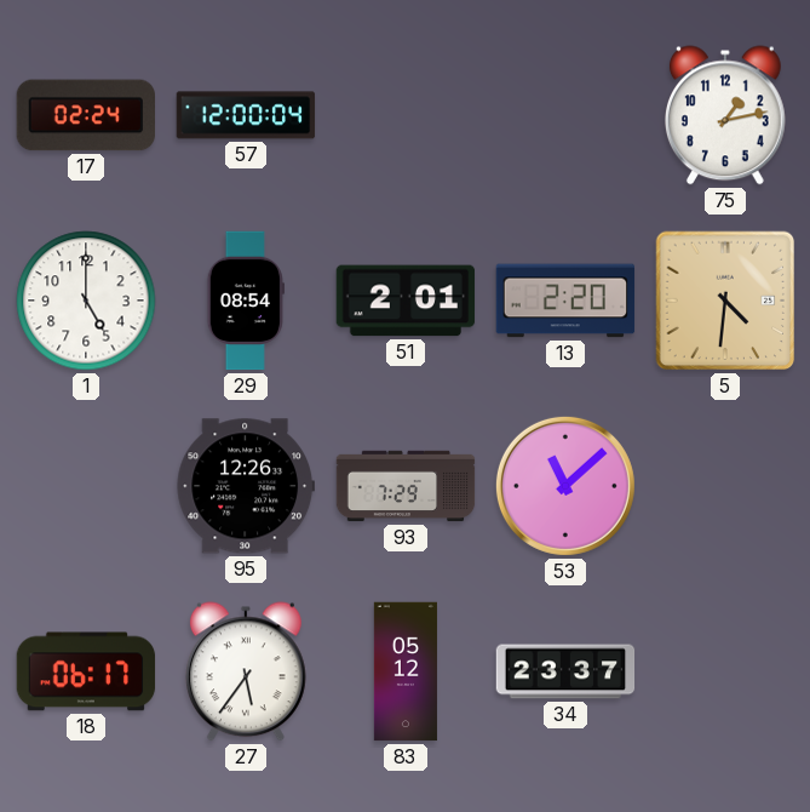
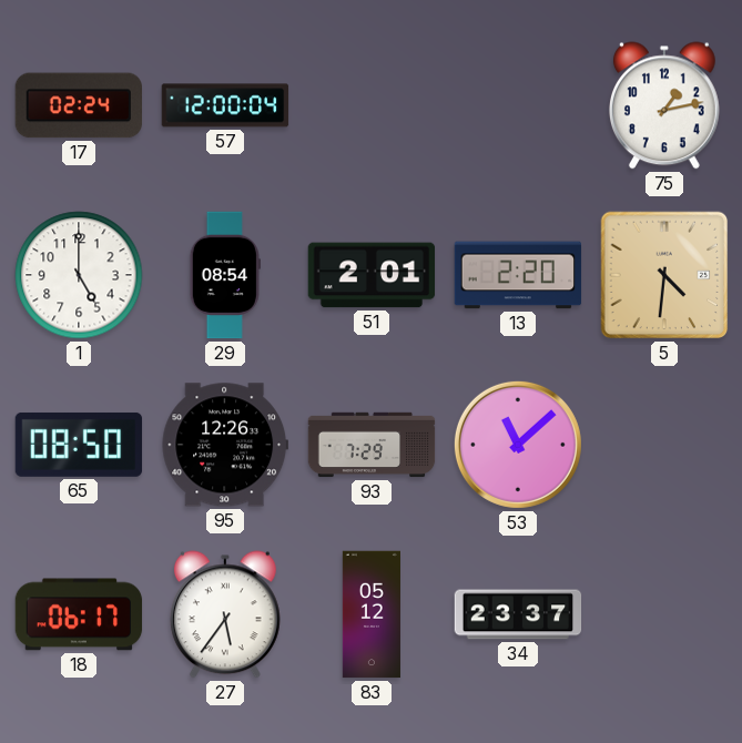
65: none -> 08:50
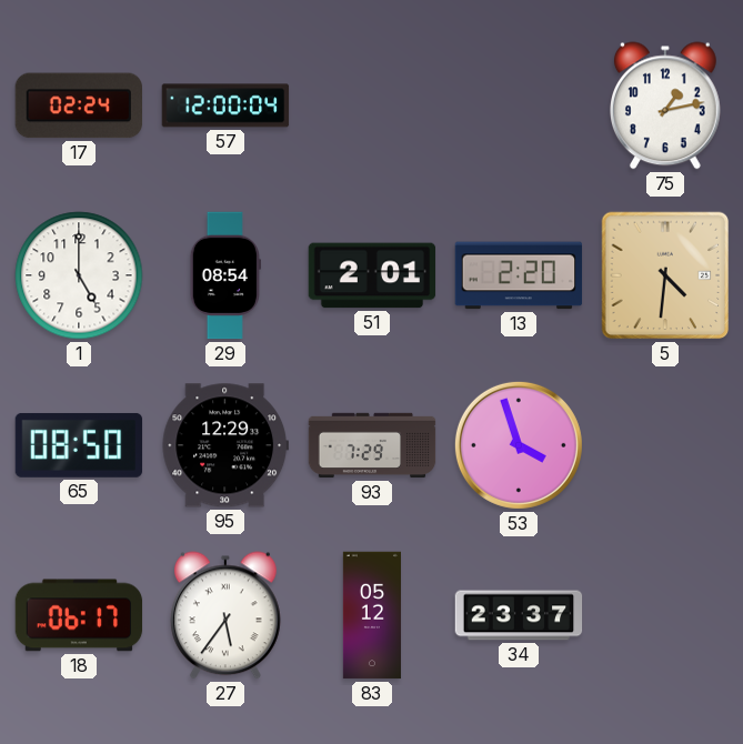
95: 12:26 -> 12:29
53: 11:08 -> 3:57
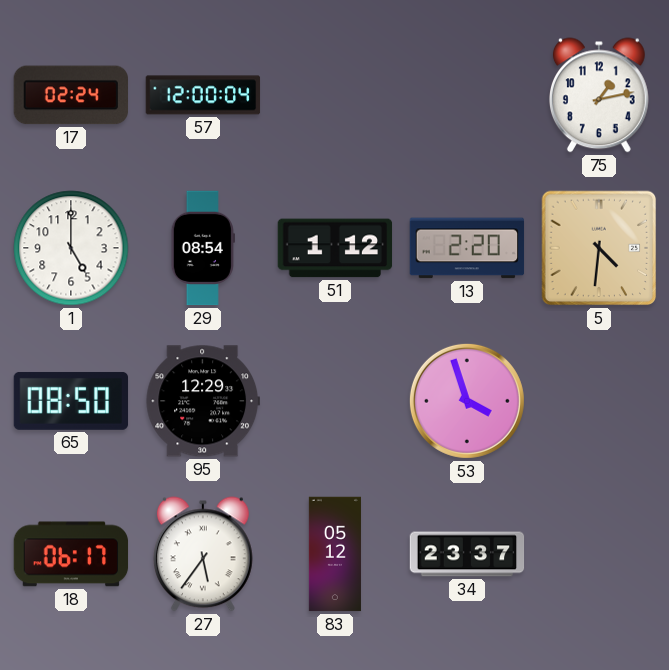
51: 2:01 -> 1:12
93: 7:29 -> none
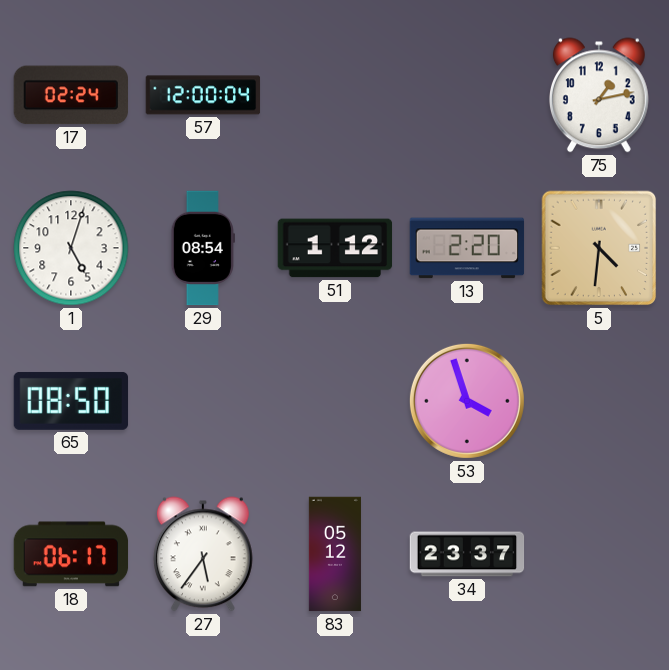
1: 5:00 -> 5:03
95: 12:29 -> none
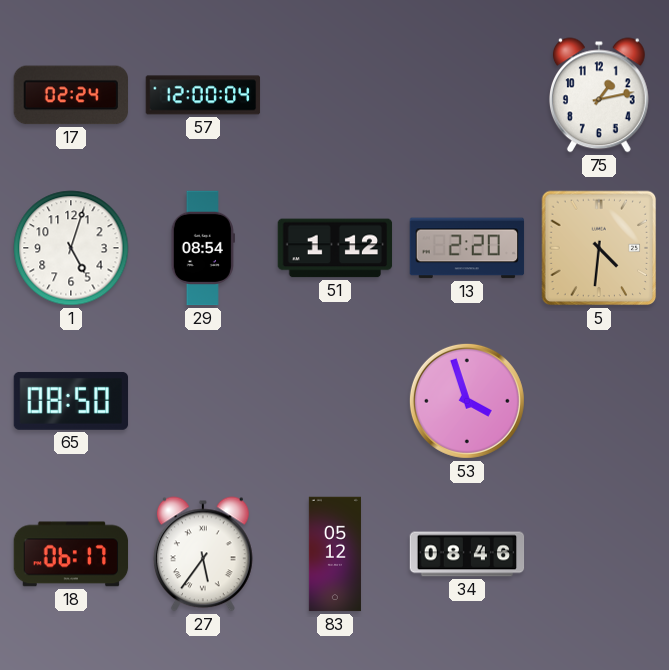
34: 23:37 -> 08:46
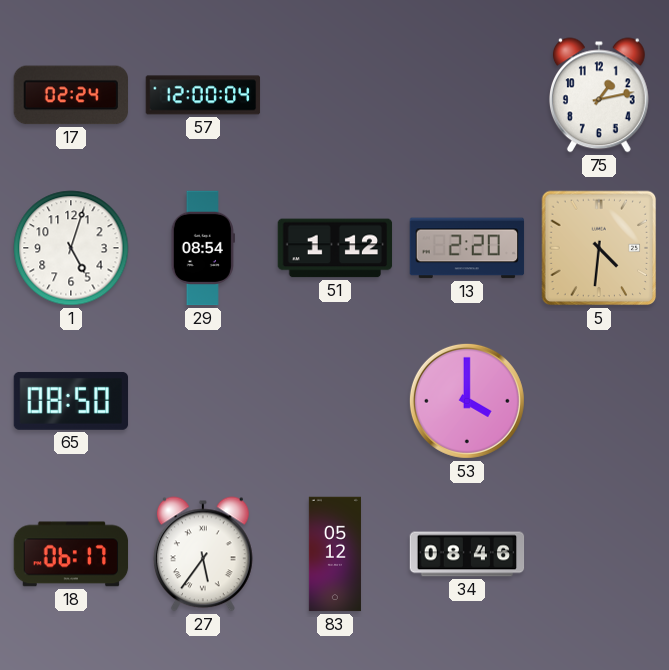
53: 3:57 -> 4:00
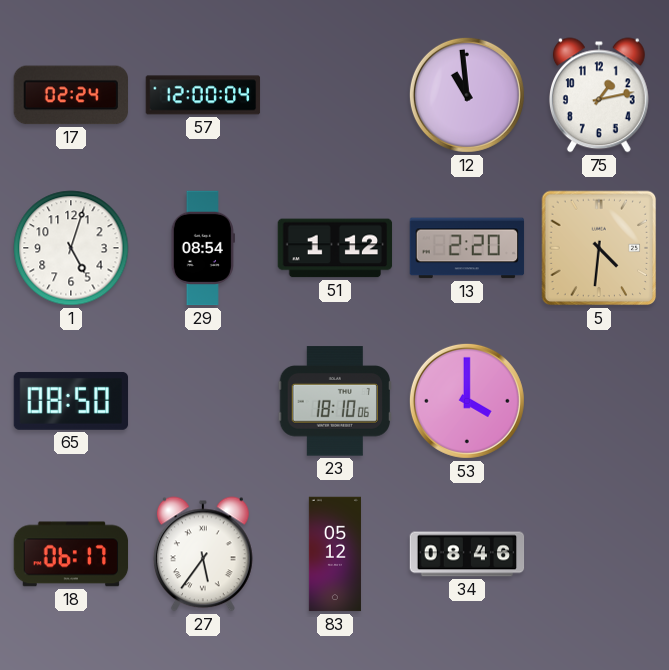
12: none -> 10:59
23: none -> 18:10
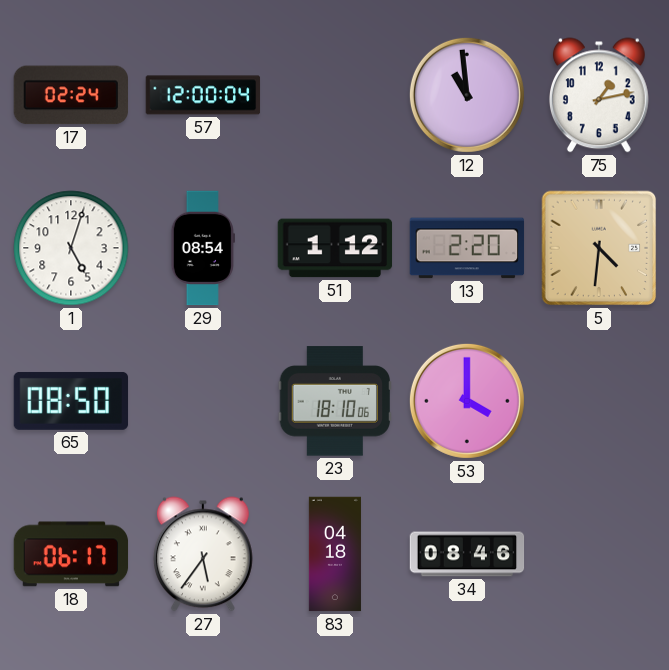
83: 05:12 -> 04:18
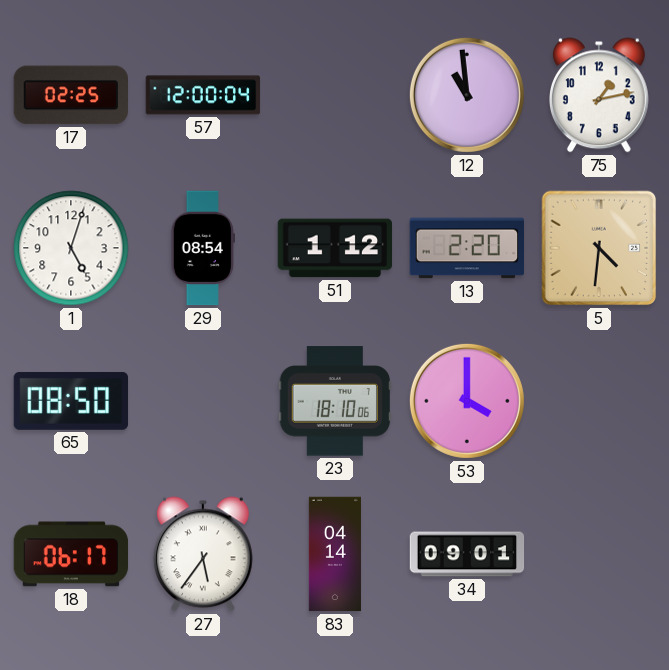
17: 02:24 -> 02:25
83: 04:18 -> 04:14
34: 08:46 -> 09:01
